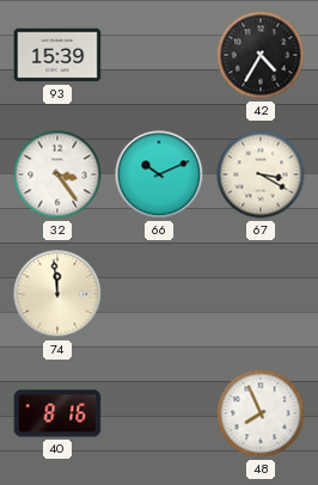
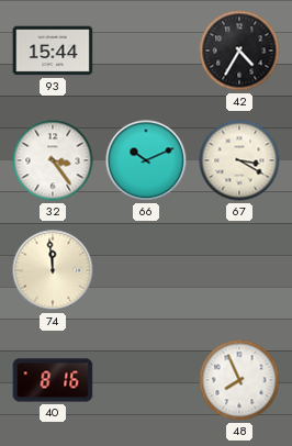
93: 15:39 -> 15:44
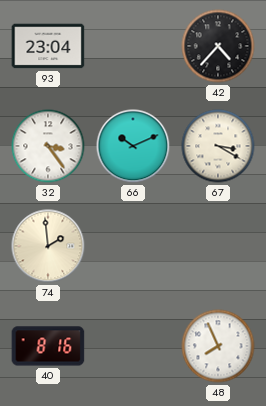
93: 15:44 -> 23:04
42: 4:35 -> 4:37
74: 11:59 -> 1:59
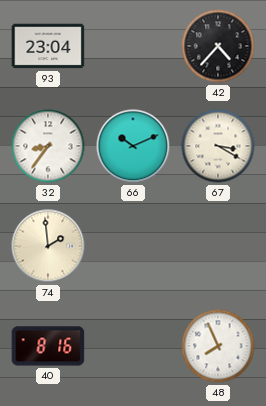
32: 3:24 -> 8:36
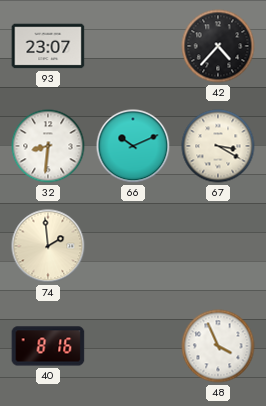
93: 23:04 -> 23:07
32: 8:36 -> 8:31
48: 7:56 -> 3:56
